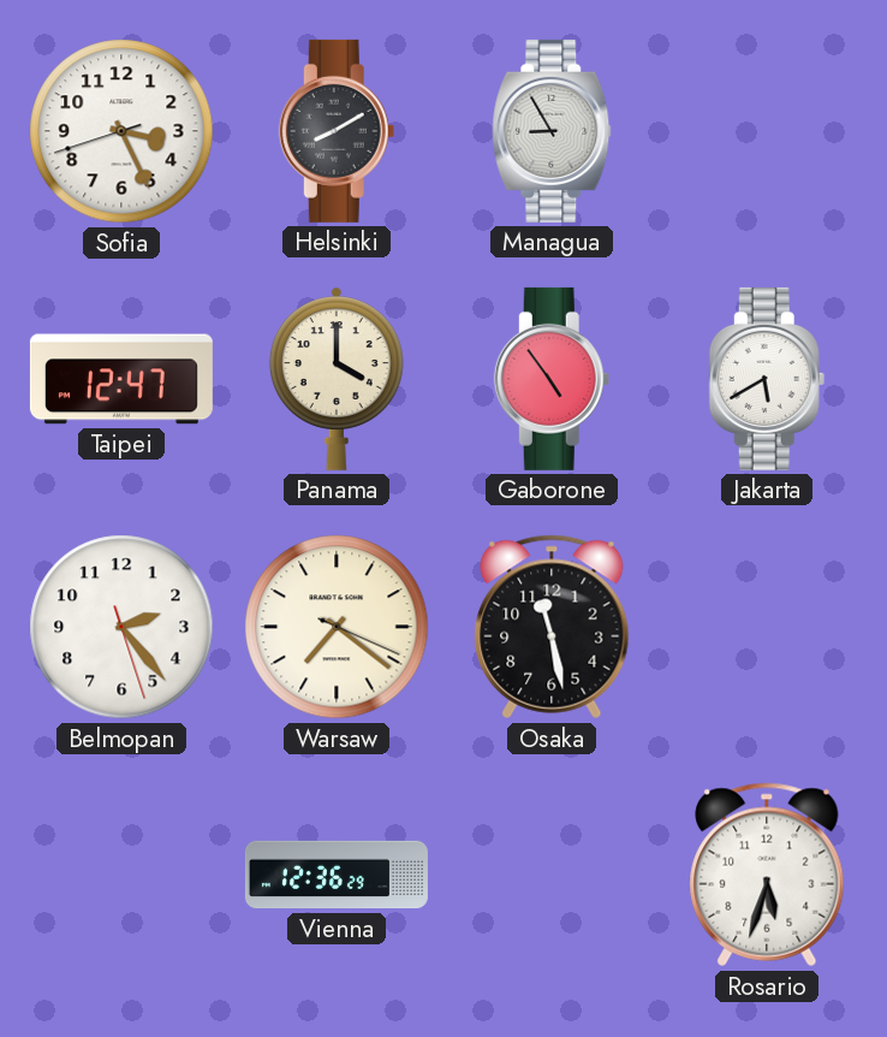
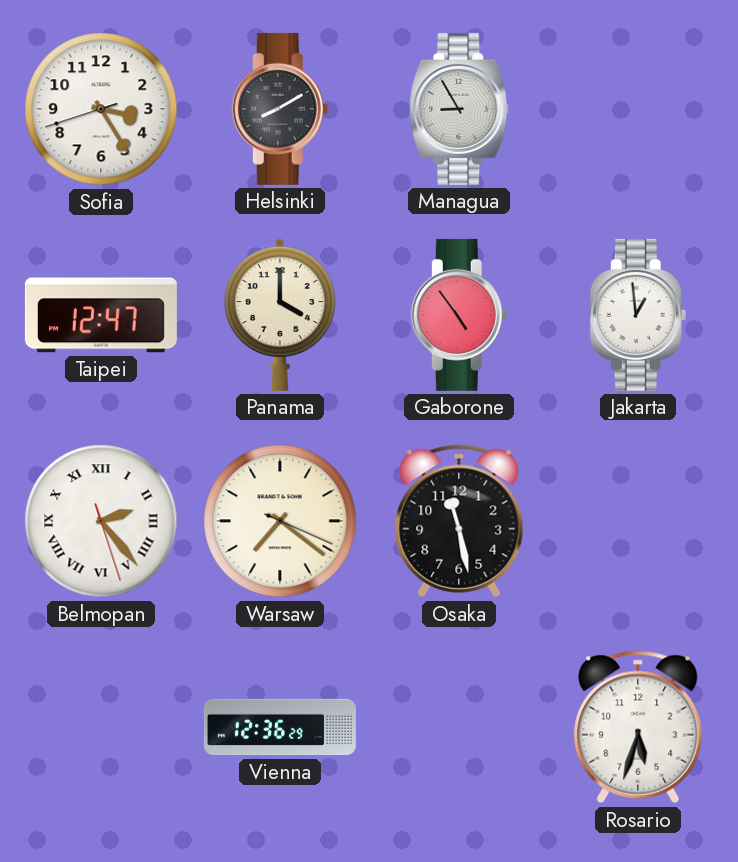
Sofia: 3:25 -> 3:24
Jakarta: 5:40 -> 12:59
Belmopan numerals: Arabic -> Roman
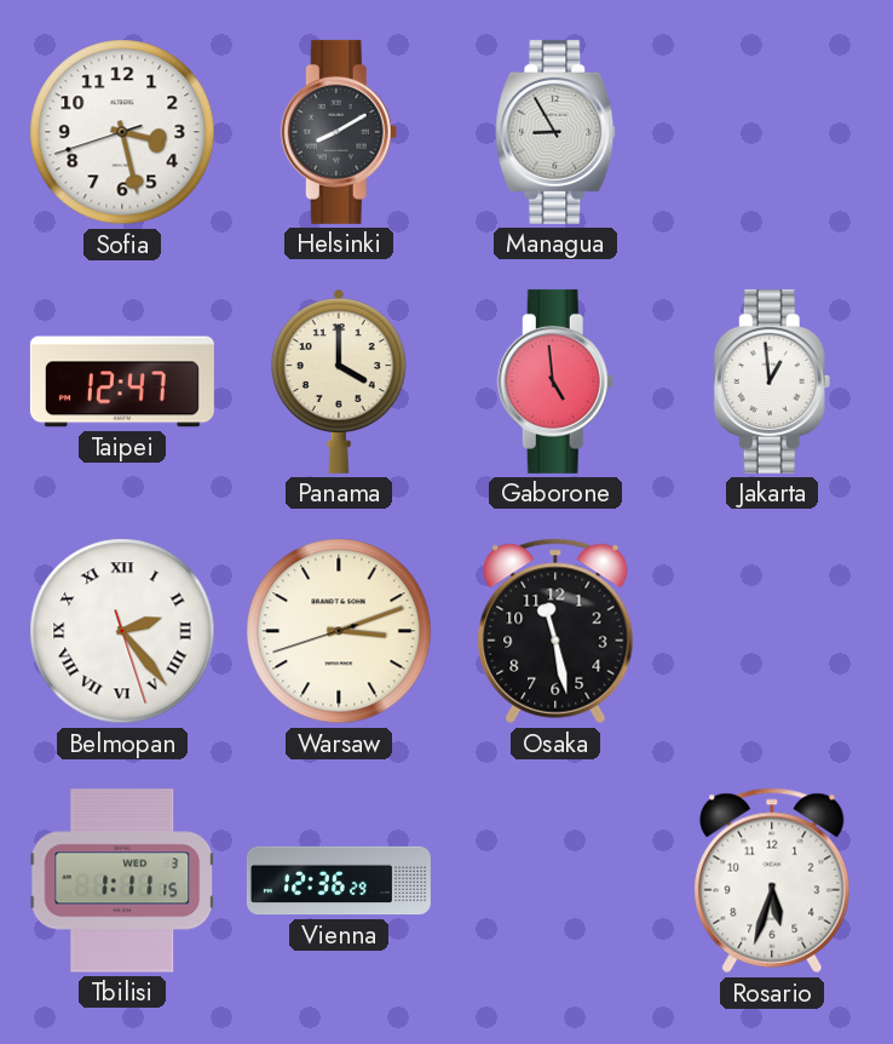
Sofia: 3:24 -> 3:27
Gaborone: 4:54 -> 4:59
Warsaw: 7:21 -> 3:11
Tbilisi: none -> 1:11
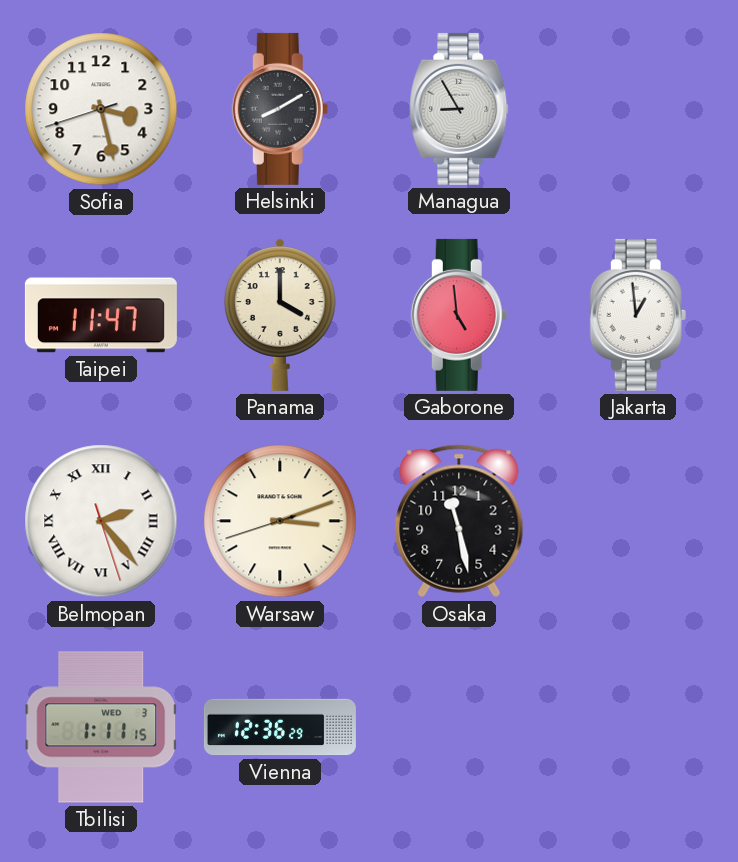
Taipei: 12:47 -> 11:47
Rosario: 5:33 -> none
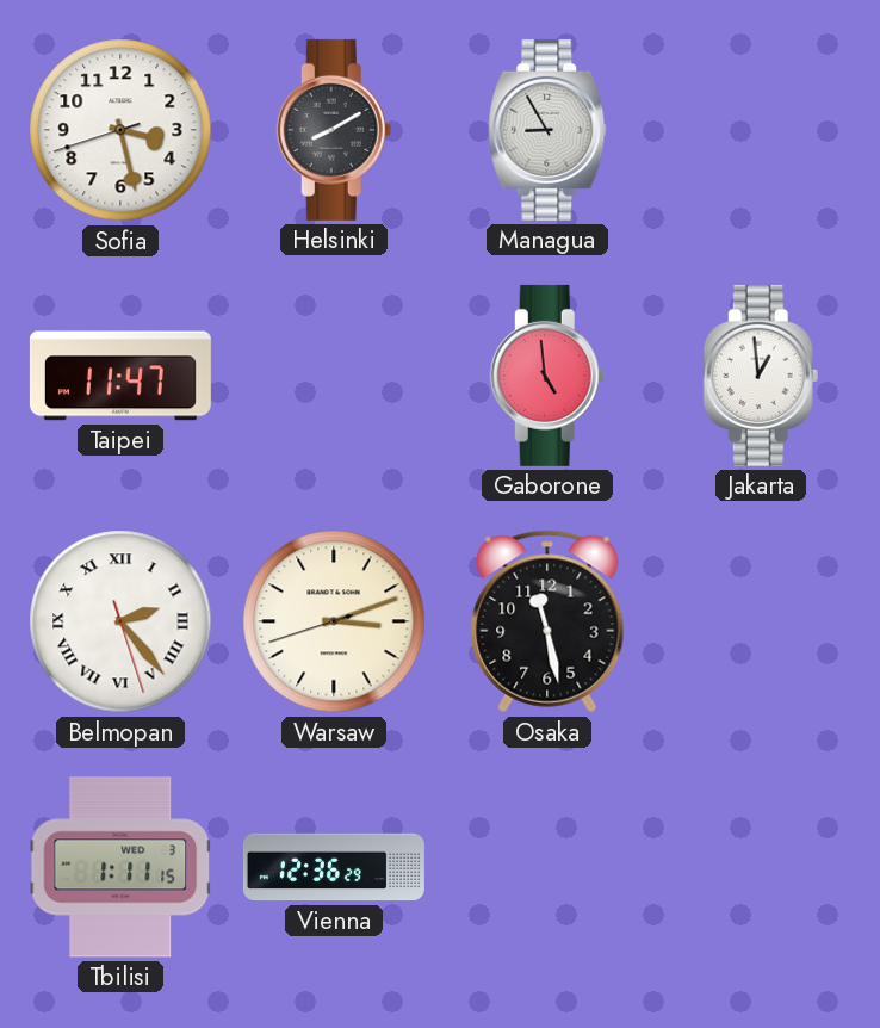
Panama: 4:00 -> none
